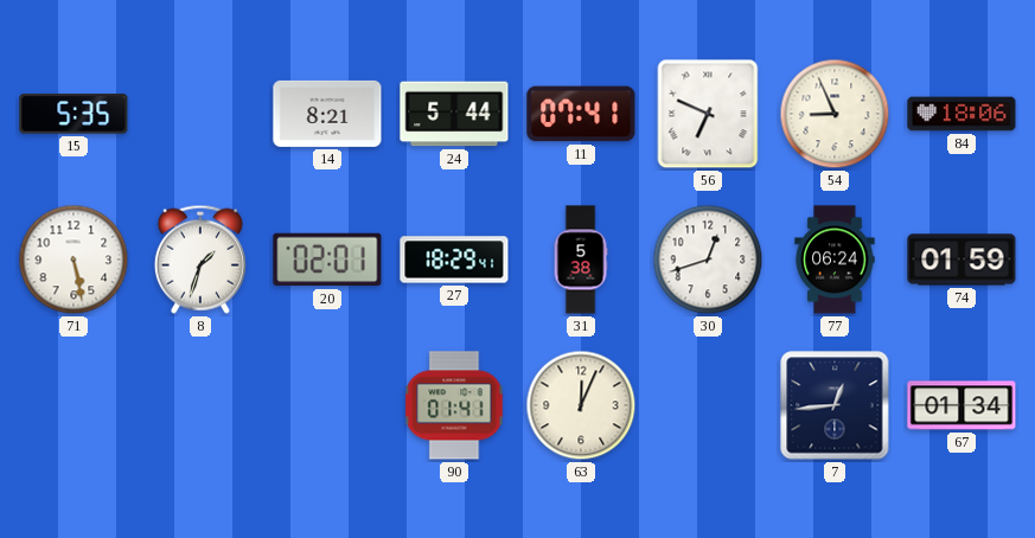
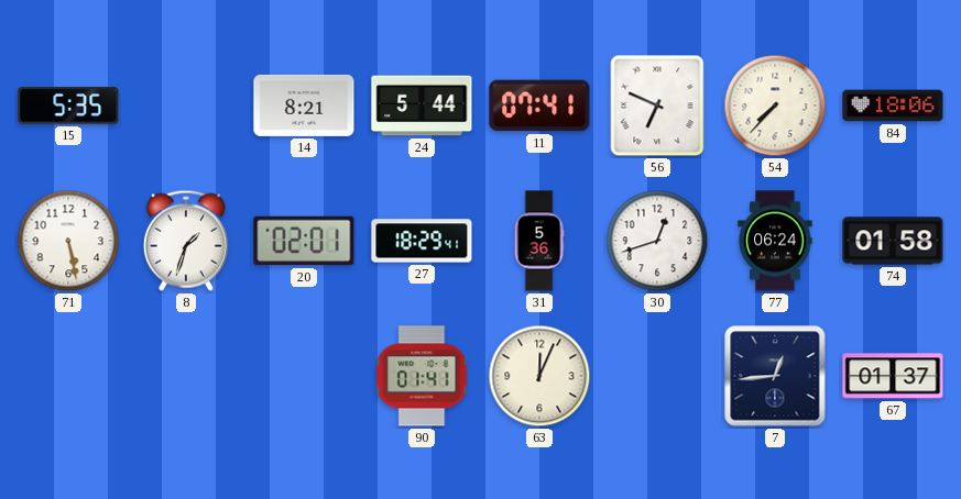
54: 8:56 -> 7:37
31: 5:38 -> 5:36
74: 01:59 -> 01:58
67: 01:34 -> 01:37
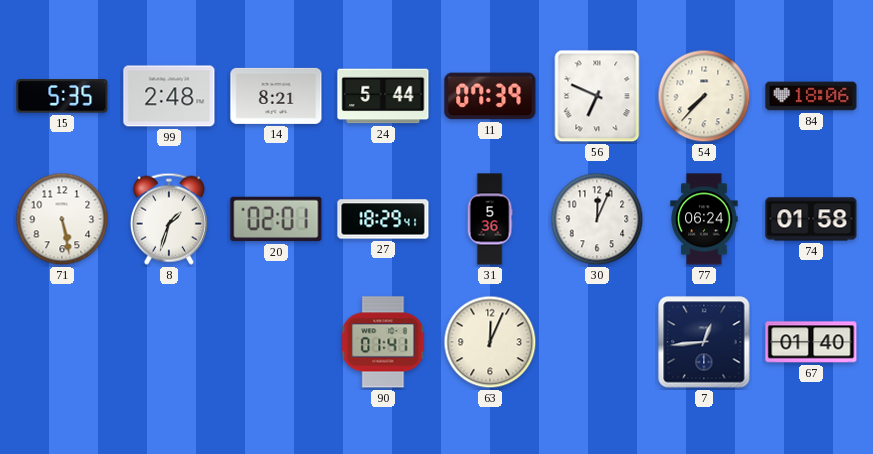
99: none -> 2:48
11: 07:41 -> 07:39
30: 12:42 -> 12:04
67: 01:37 -> 01:40
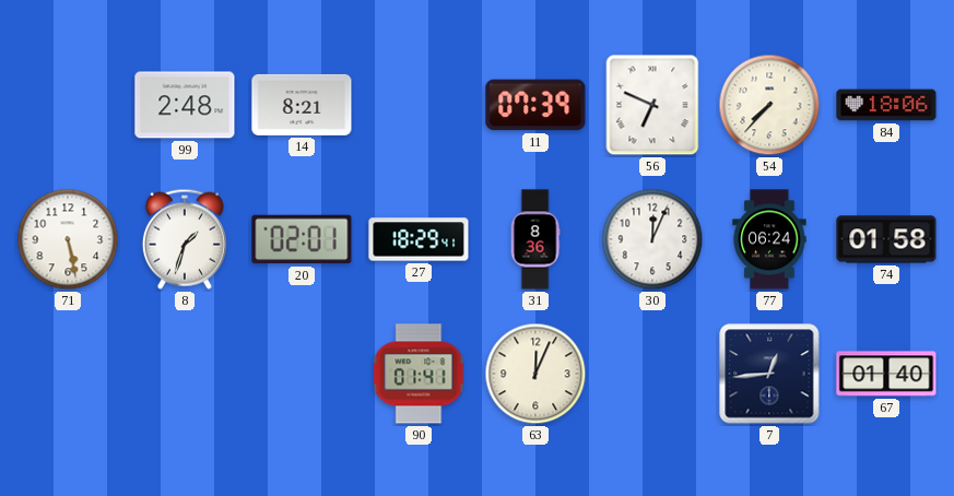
15: 5:35 -> none
24: 5:44 -> none
31: 5:36 -> 8:36
